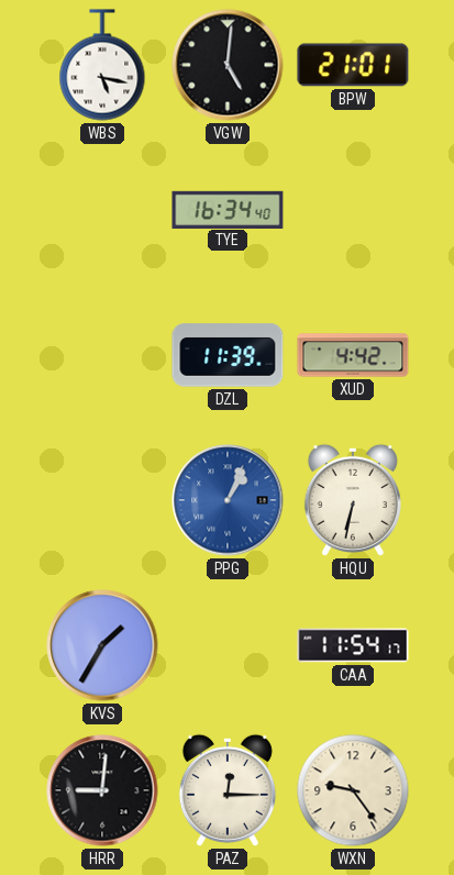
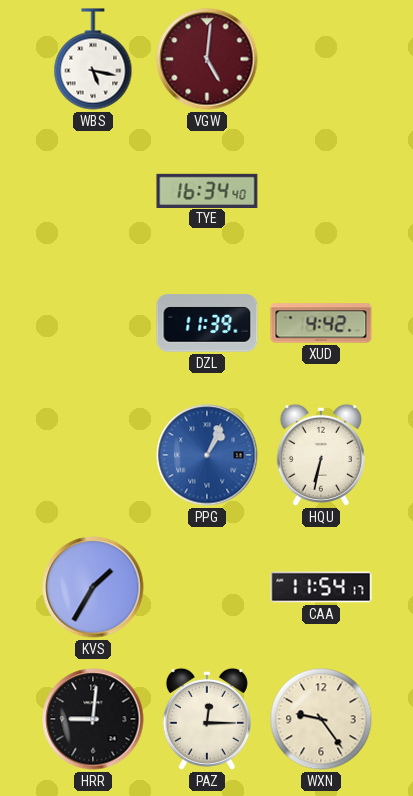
VGW dial: black -> burgundy
BPW: 21:01 -> none
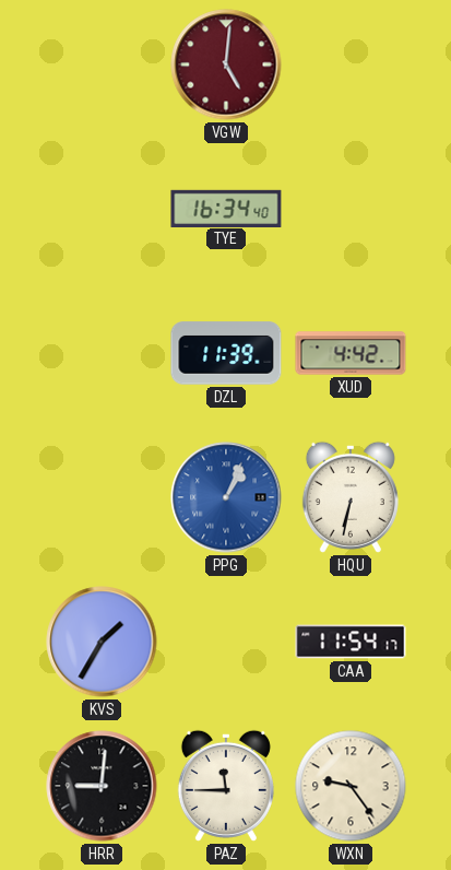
WBS: 5:17 -> none
PAZ: 12:15 -> 11:45
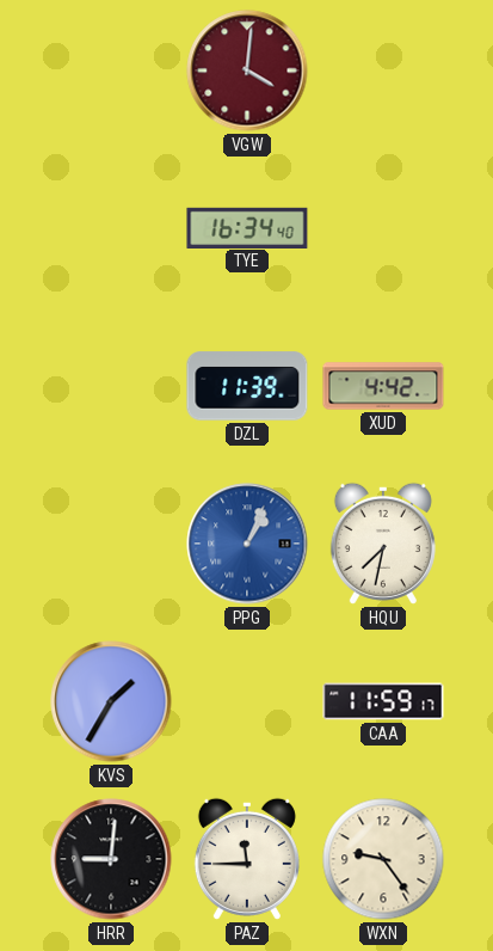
VGW: 5:01 -> 4:01
HQU: 6:32 -> 7:32
CAA: 11:54 -> 11:59
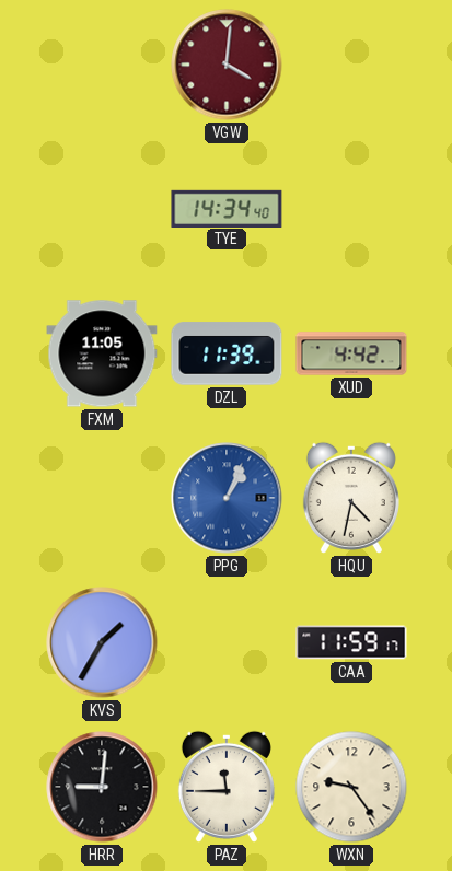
TYE: 16:34 -> 14:34
FXM: none -> 11:05
HQU: 7:32 -> 4:32
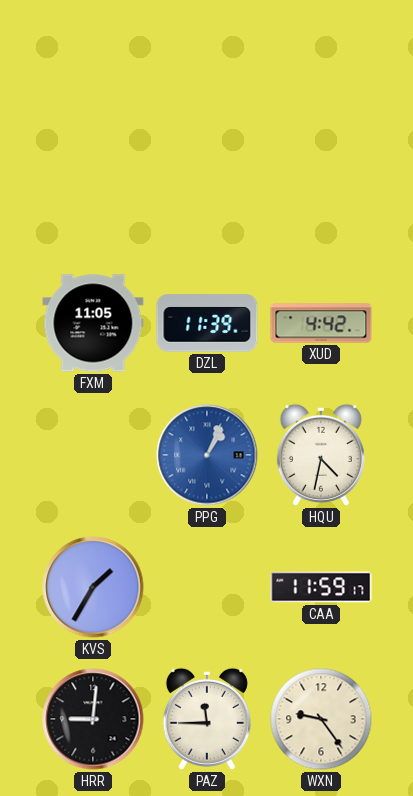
VGW: 4:01 -> none
TYE: 14:34 -> none
